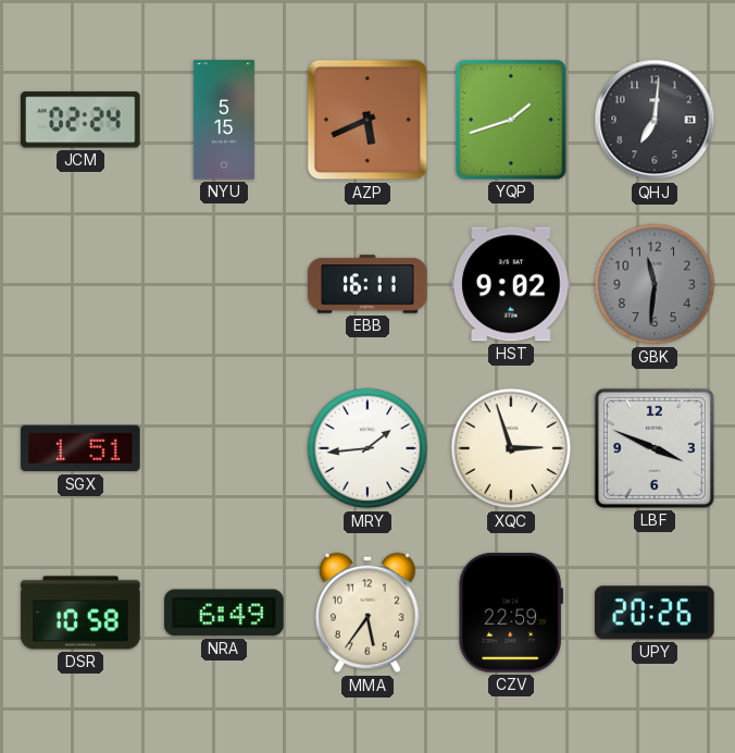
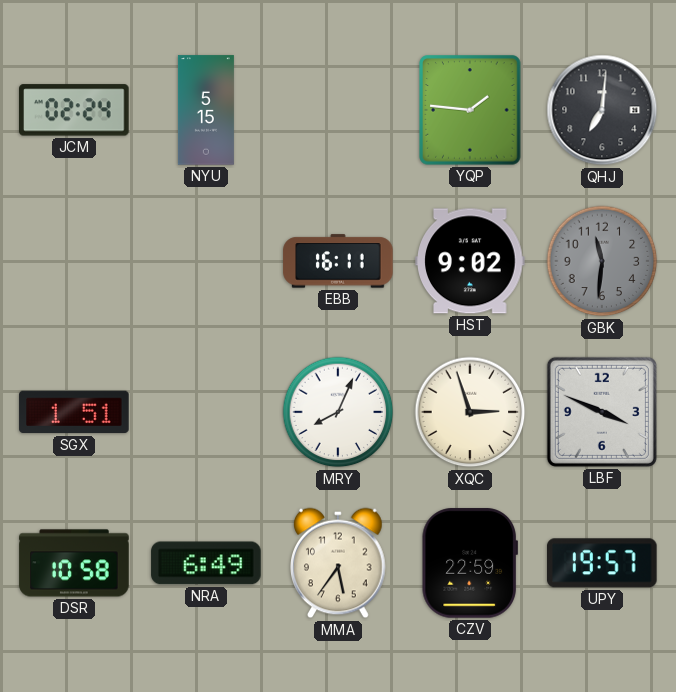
AZP: 5:41 -> none
YQP: 1:42 -> 1:46
MRY: 1:44 -> 8:04
UPY: 20:26 -> 19:57
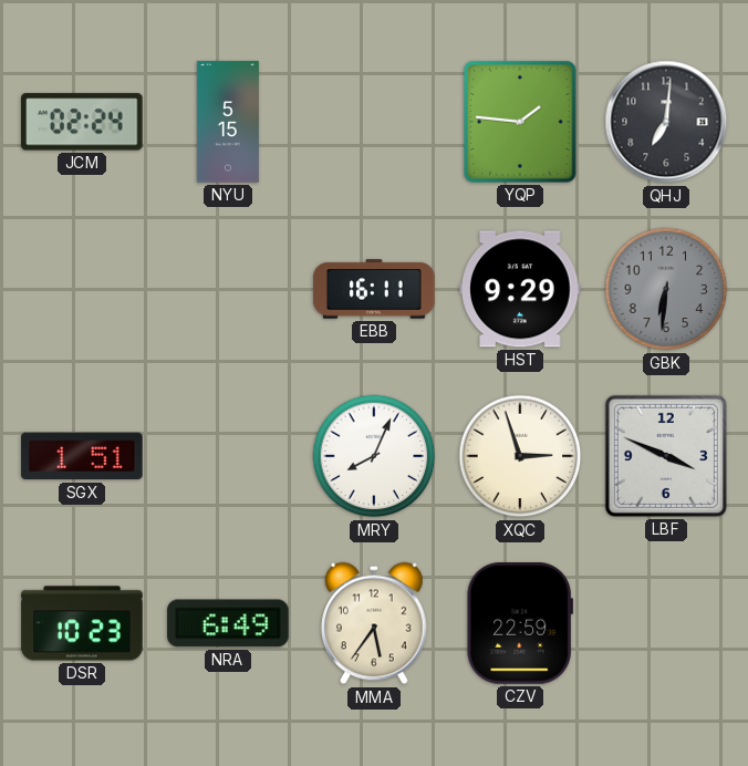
HST: 9:02 -> 9:29
GBK: 11:31 -> 6:31
DSR: 10:58 -> 10:23
UPY: 19:57 -> none
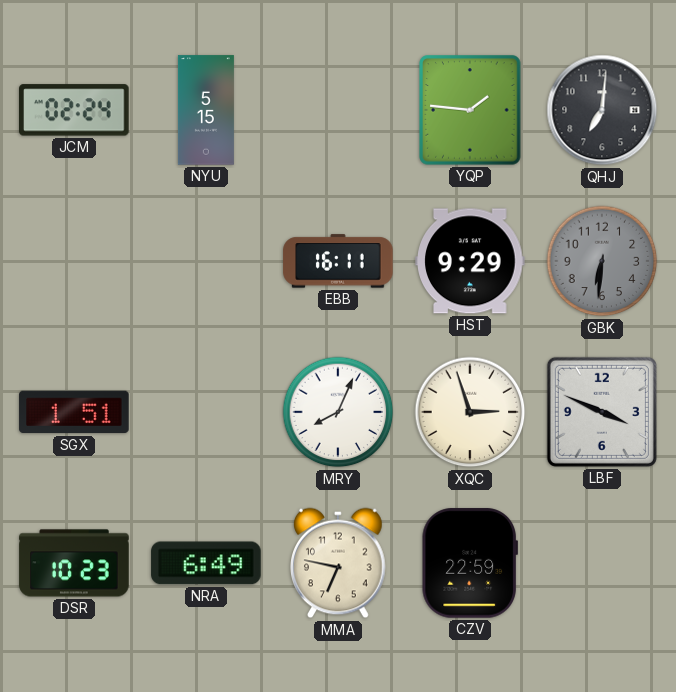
MMA: 5:36 -> 6:47
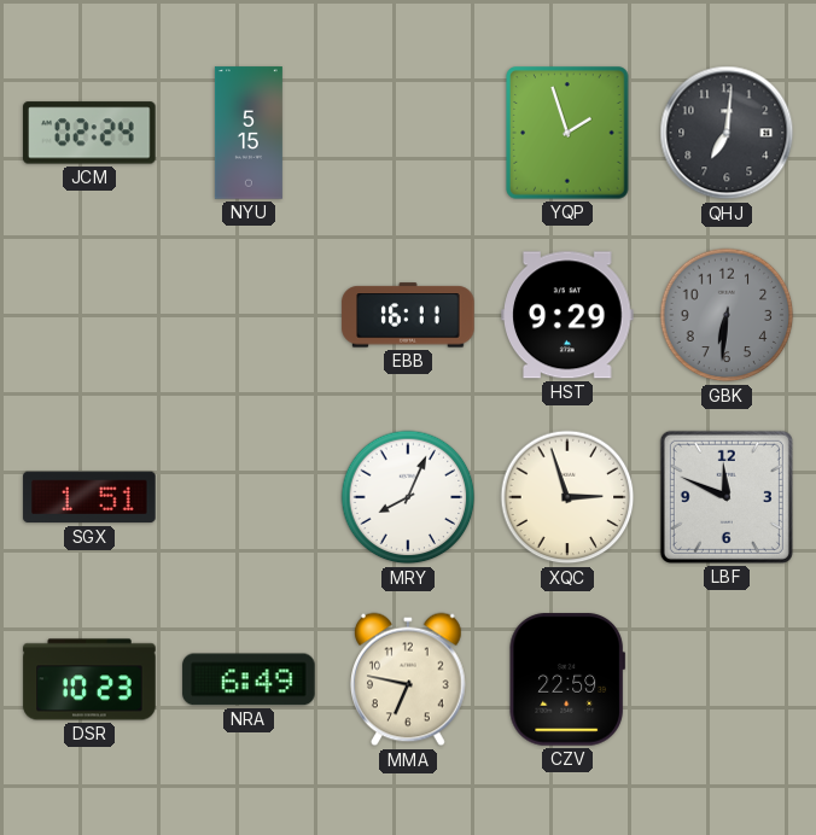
YQP: 1:46 -> 1:57
LBF: 3:49 -> 11:49
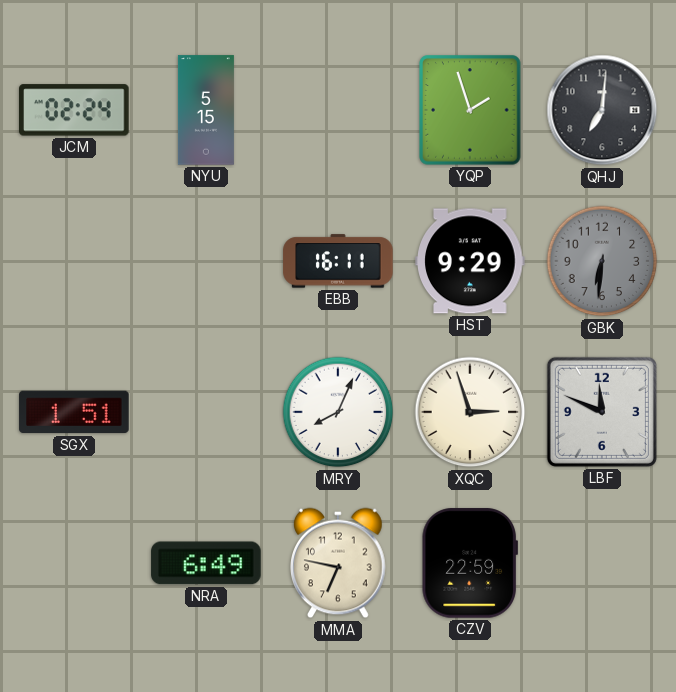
DSR: 10:23 -> none
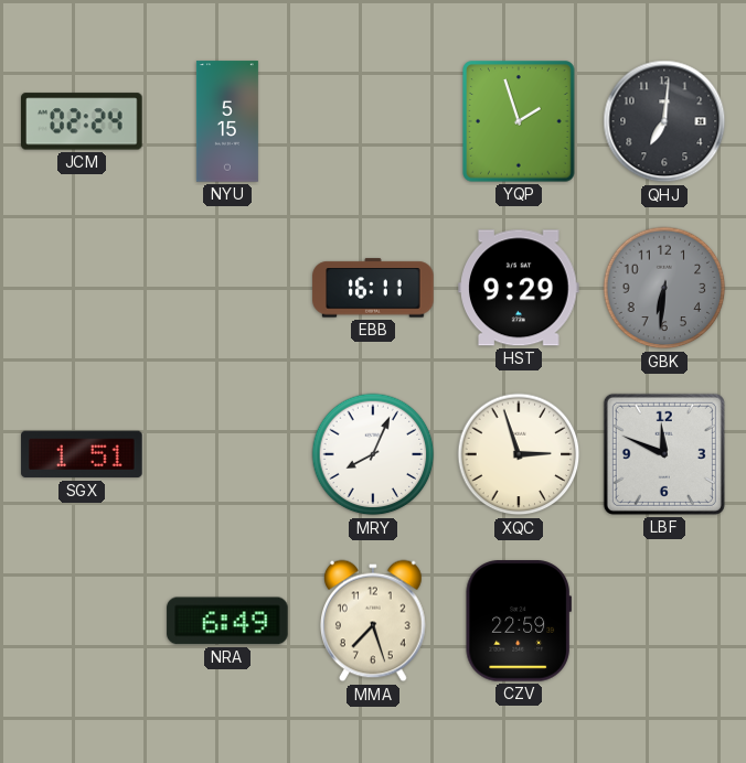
MMA: 6:47 -> 7:27
